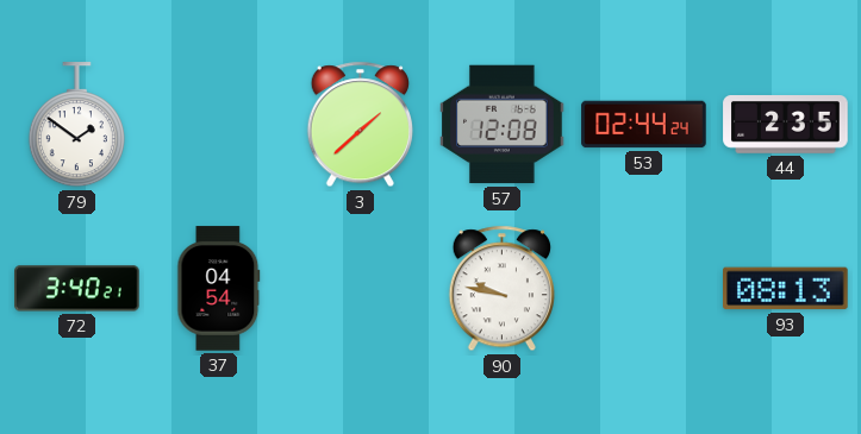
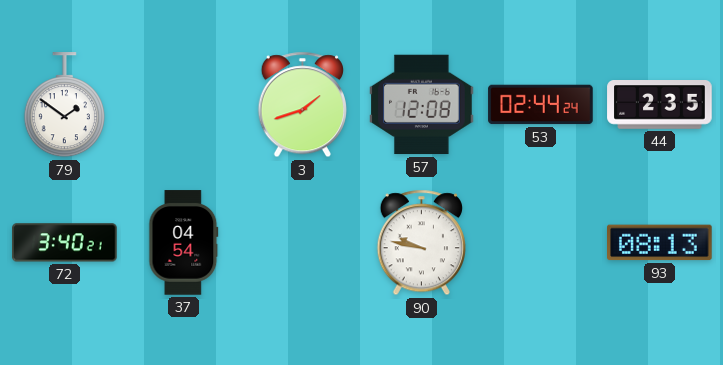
3: 1:38 -> 1:42
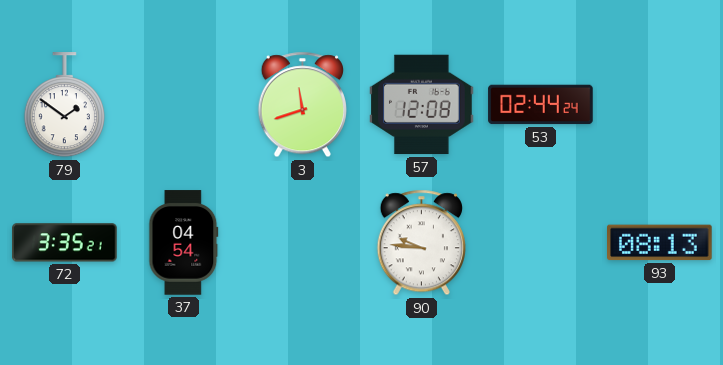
3: 1:42 -> 11:42
44: 2:35 -> none
72: 3:40 -> 3:35
90: 9:47 -> 9:46
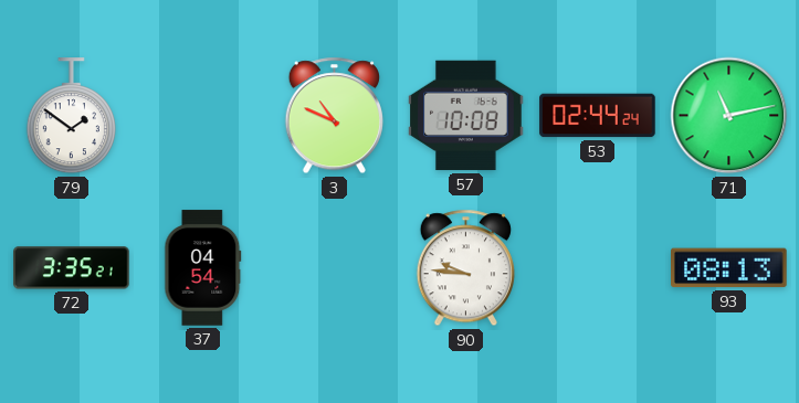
3: 11:42 -> 10:49
57: 12:08 -> 10:08
71: none -> 11:13
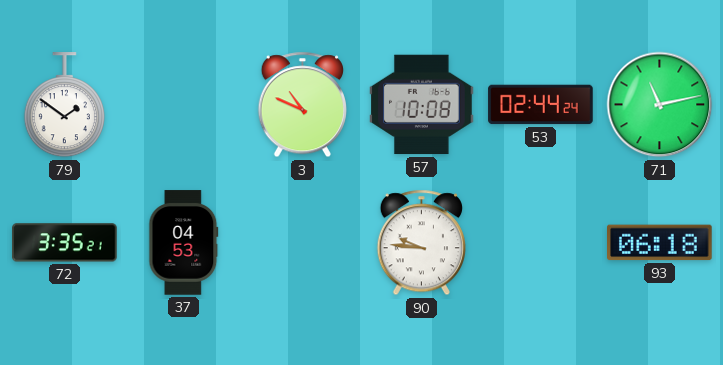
37: 04:54 -> 04:53
93: 08:13 -> 06:18
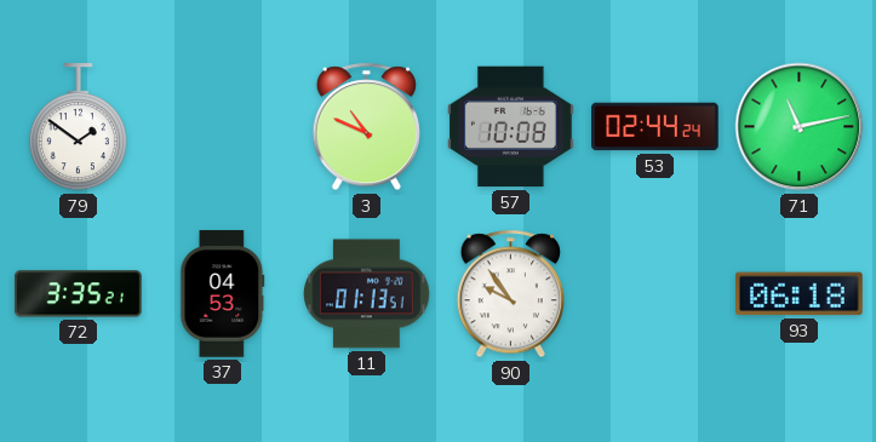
11: none -> 01:13
90: 9:46 -> 9:54
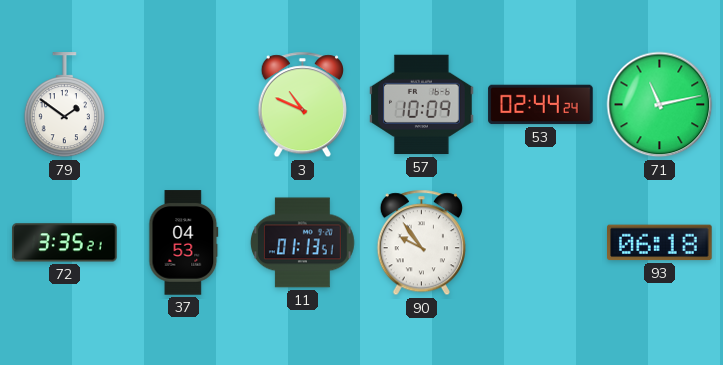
57: 10:08 -> 10:09
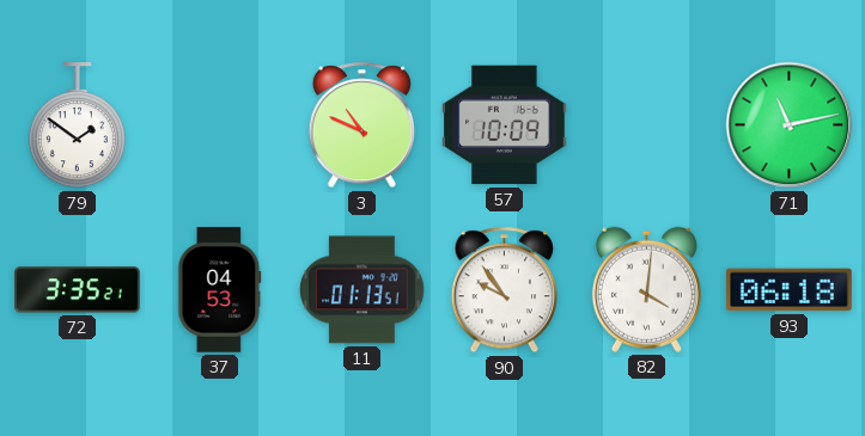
53: 02:44 -> none
82: none -> 4:01
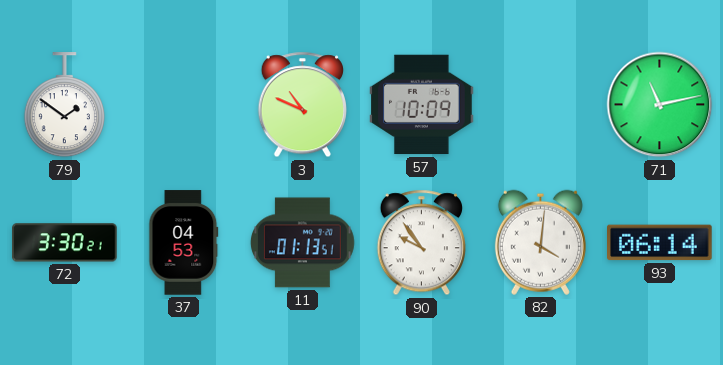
72: 3:35 -> 3:30
93: 06:18 -> 06:14
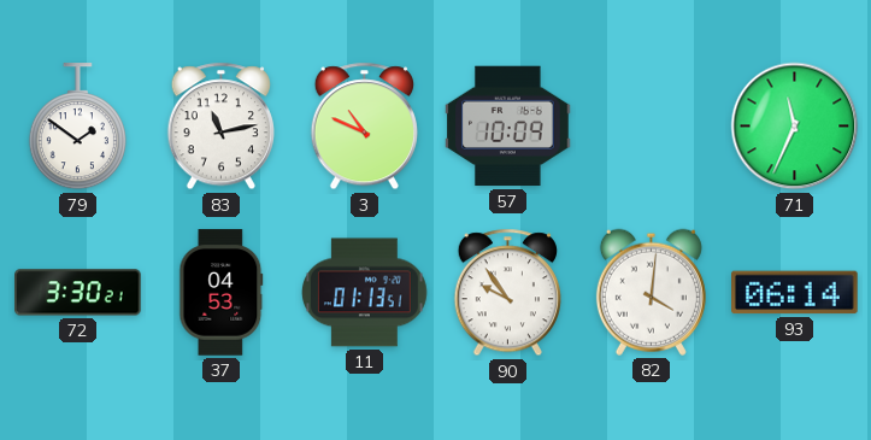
83: none -> 11:13
71: 11:13 -> 11:34
